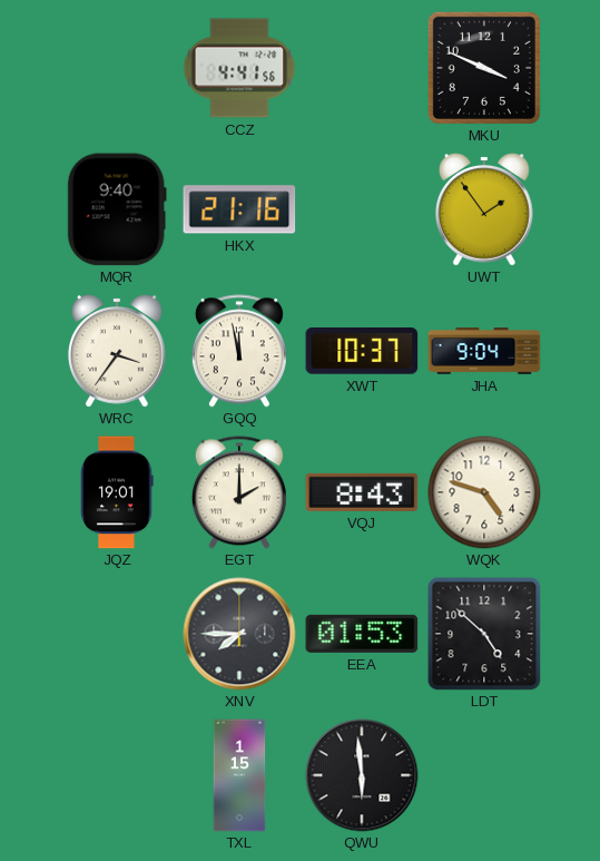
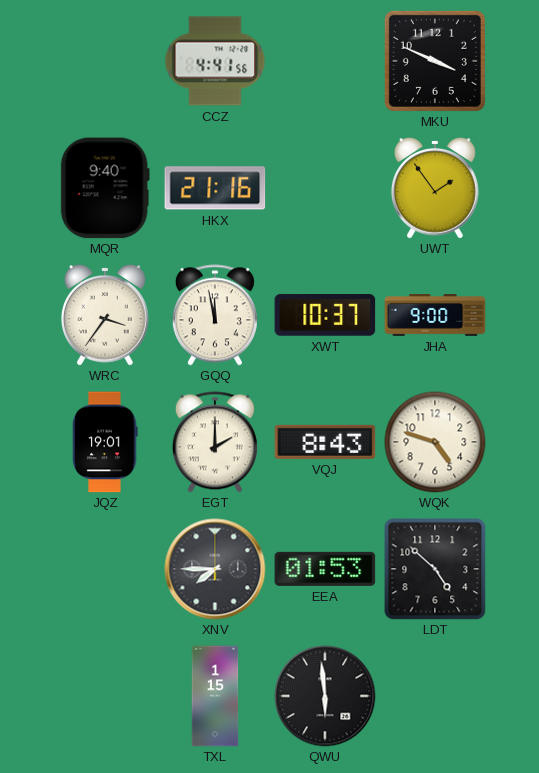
JHA: 9:04 -> 9:00
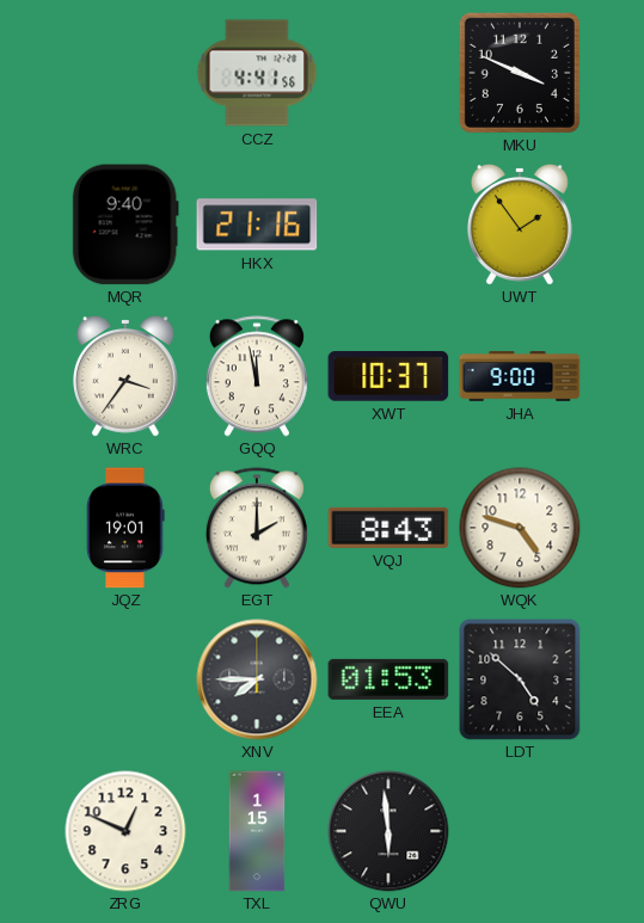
ZRG: none -> 12:49
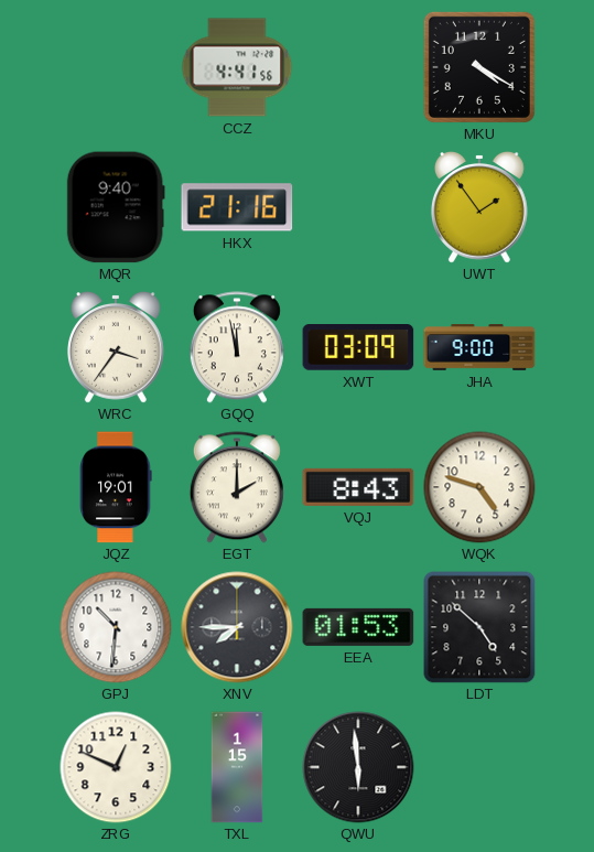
MKU: 3:49 -> 4:20
XWT: 10:37 -> 03:09
GPJ: none -> 10:31
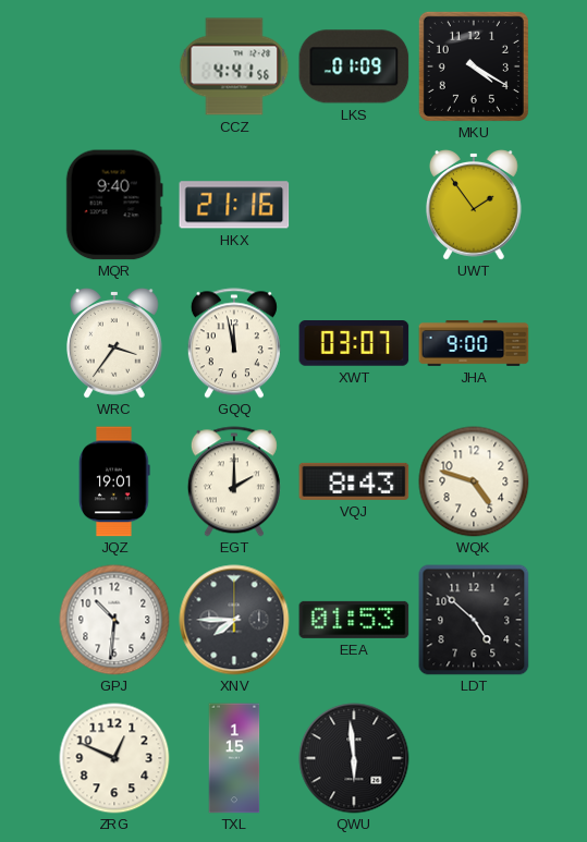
LKS: none -> 01:09
XWT: 03:09 -> 03:07
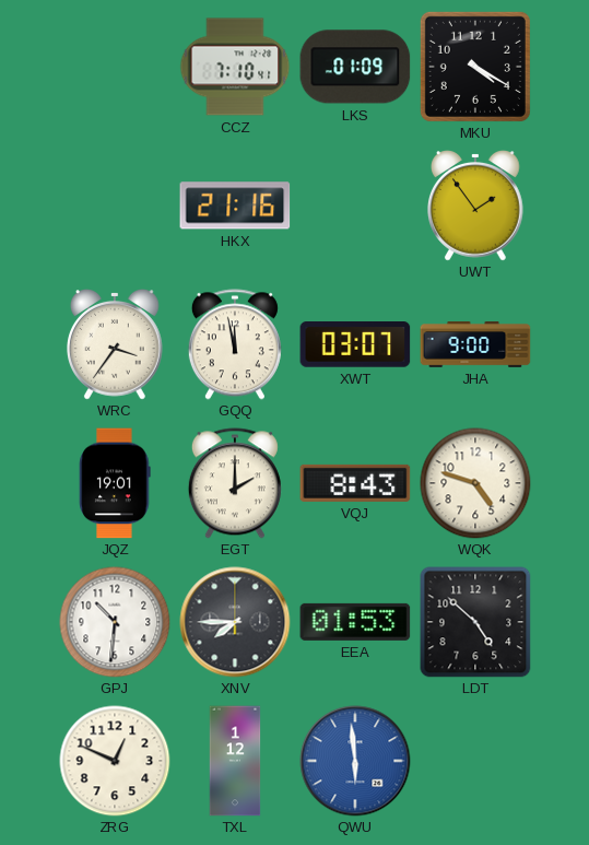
CCZ: 4:41 -> 7:10
MQR: 9:40 -> none
TXL: 1:15 -> 1:12
QWU dial: black -> blue
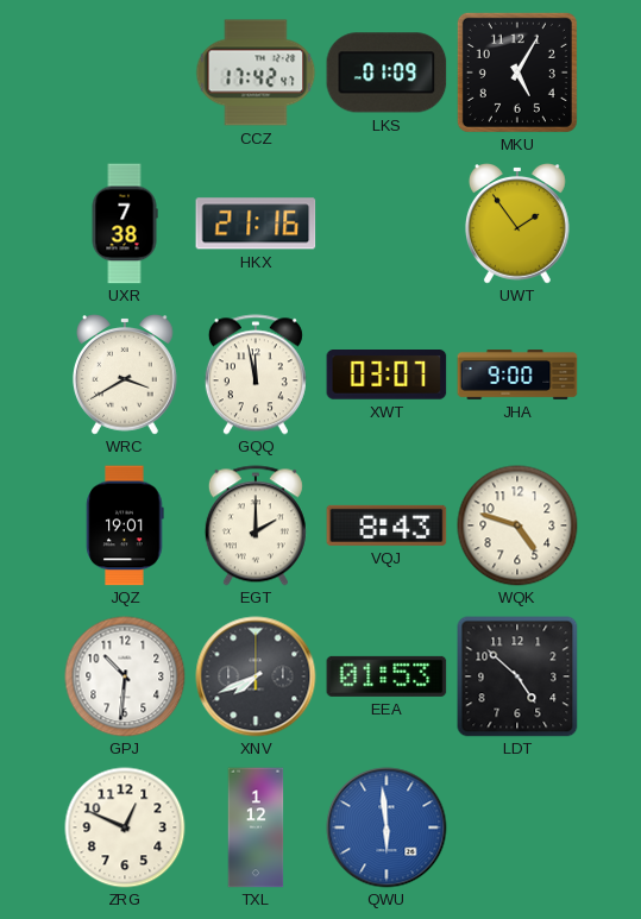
CCZ: 7:10 -> 17:42
MKU: 4:20 -> 5:05
UXR: none -> 7:38
WRC: 3:36 -> 3:40
XNV: 7:45 -> 7:41
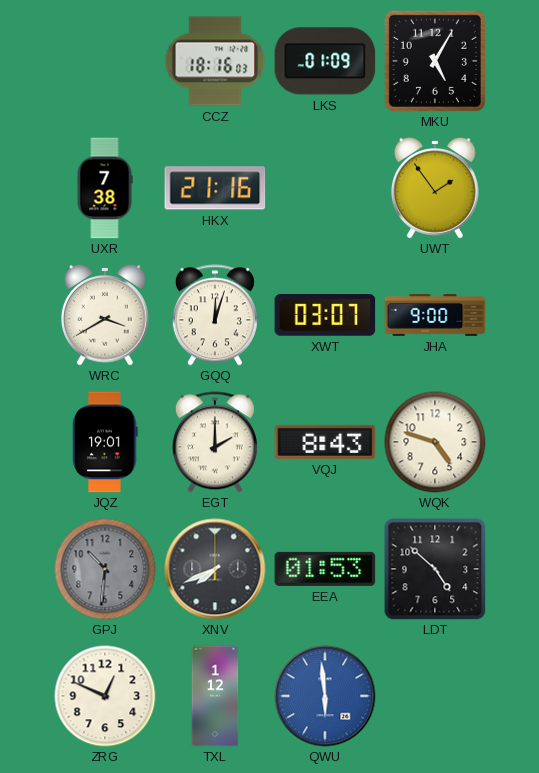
CCZ: 17:42 -> 18:16
GQQ: 11:58 -> 12:03
GPJ dial: white -> grey
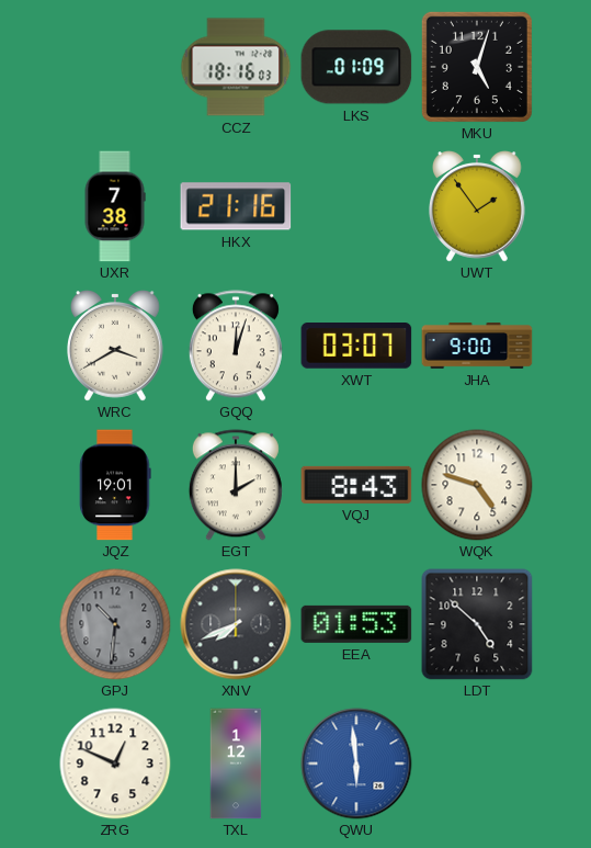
MKU: 5:05 -> 5:03
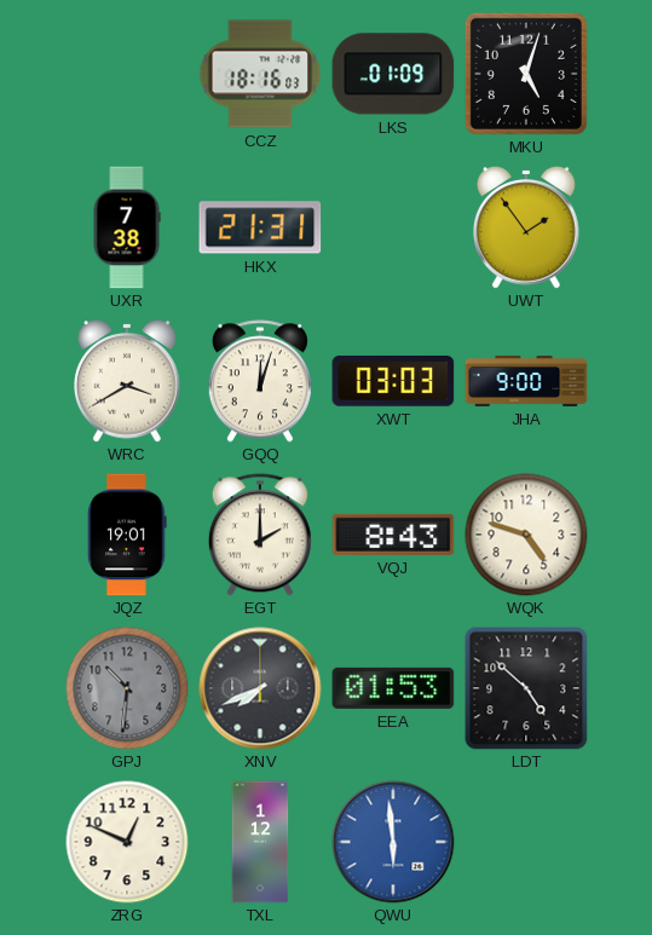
HKX: 21:16 -> 21:31
XWT: 03:07 -> 03:03
